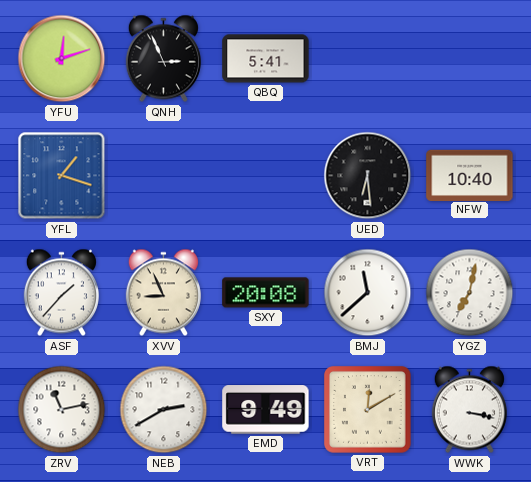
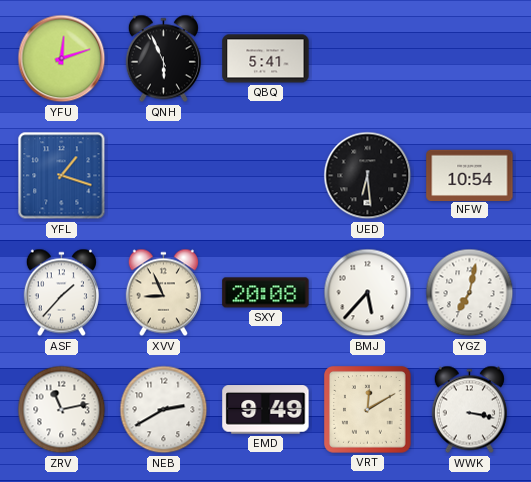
QNH: 2:56 -> 5:56
NFW: 10:40 -> 10:54
BMJ: 11:38 -> 5:37
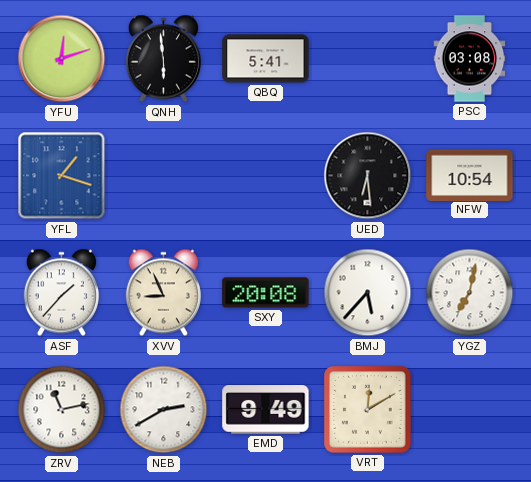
QNH: 5:56 -> 5:59
PSC: none -> 03:08
WWK: 3:17 -> none
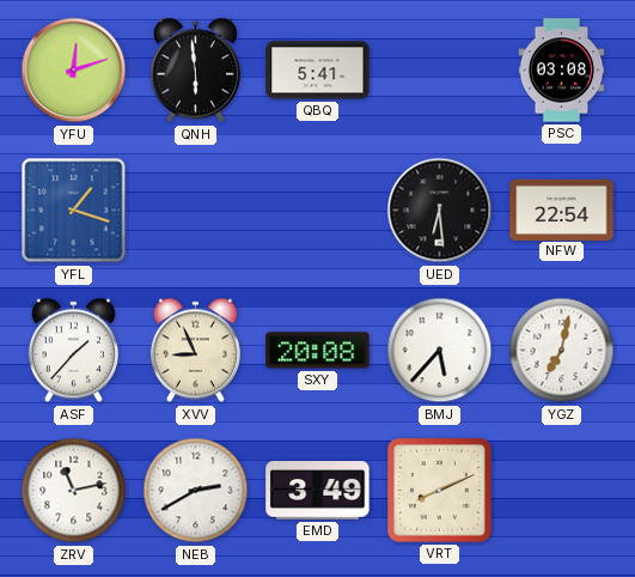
NFW: 10:54 -> 22:54
EMD: 9:49 -> 3:49
VRT: 12:10 -> 8:11
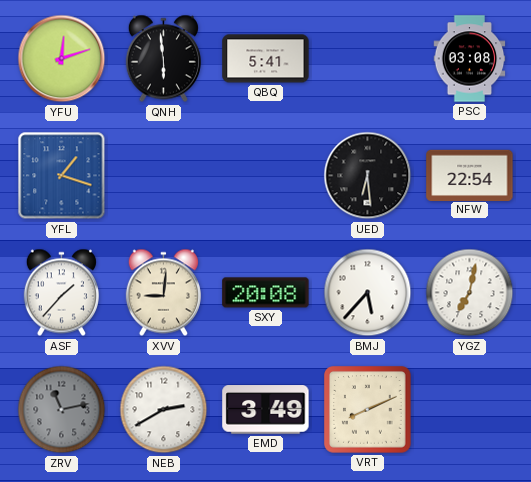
XVV: 8:56 -> 9:01
ZRV dial: white -> grey
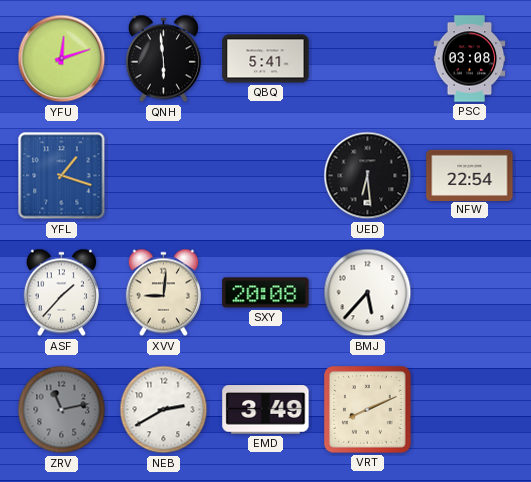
YGZ: 7:02 -> none
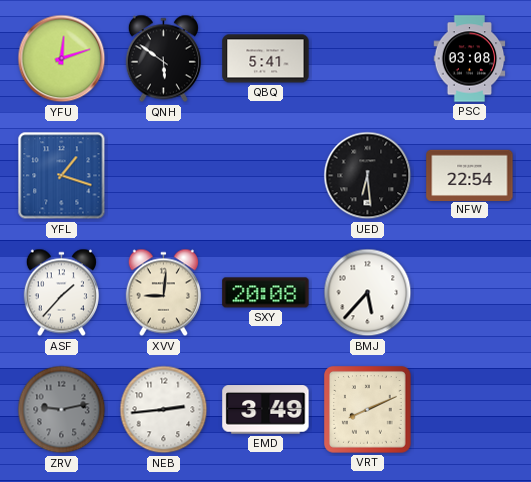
QNH: 5:59 -> 5:51
ZRV: 11:13 -> 9:13
NEB: 2:40 -> 2:44
